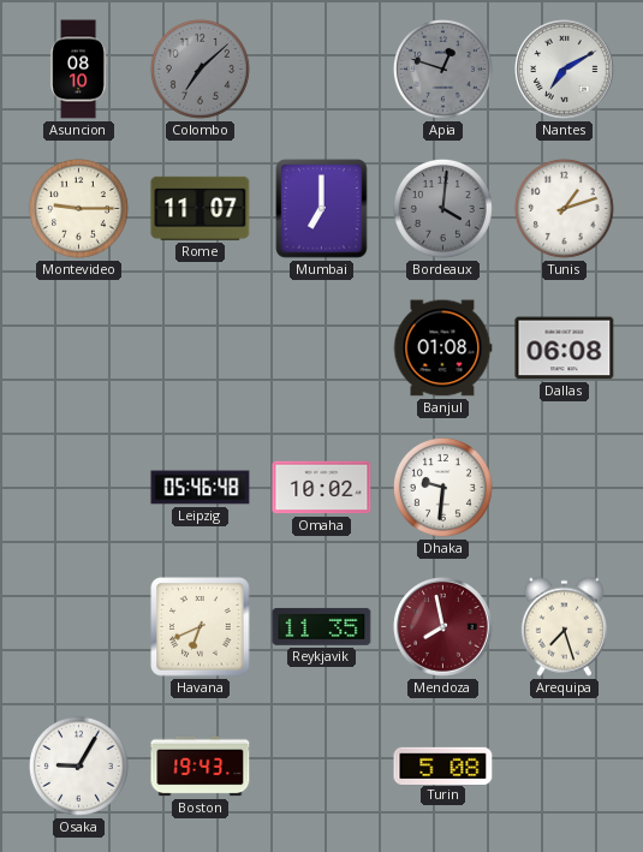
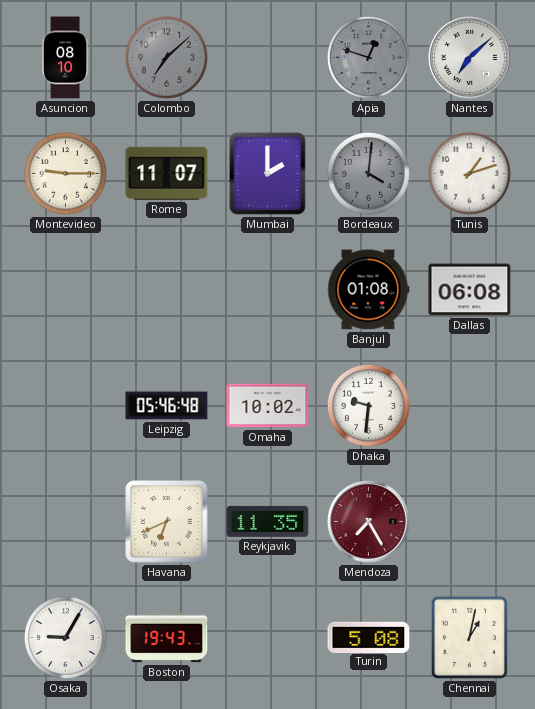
Nantes: 7:10 -> 7:08
Mumbai: 7:00 -> 2:00
Mendoza: 7:58 -> 7:25
Arequipa: 7:27 -> none
Chennai: none -> 1:02
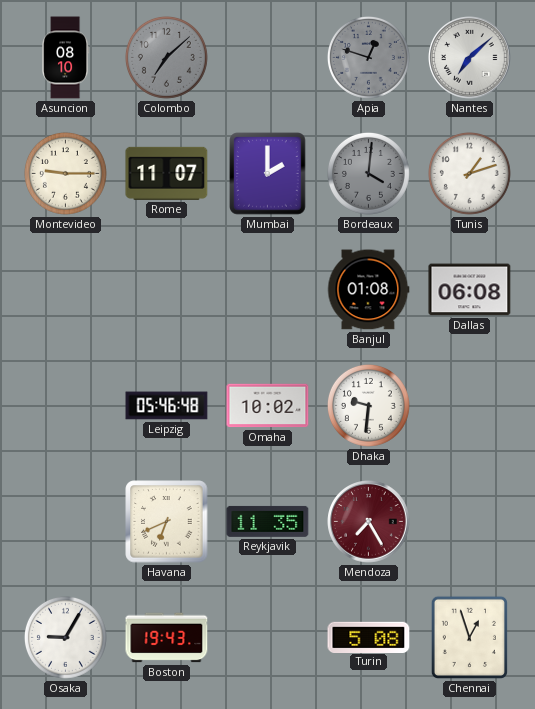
Chennai: 1:02 -> 12:57
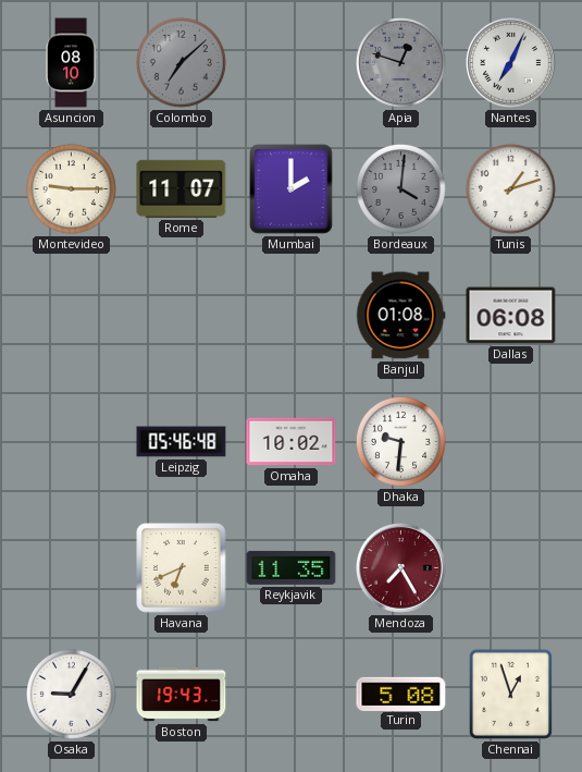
Nantes: 7:08 -> 7:04
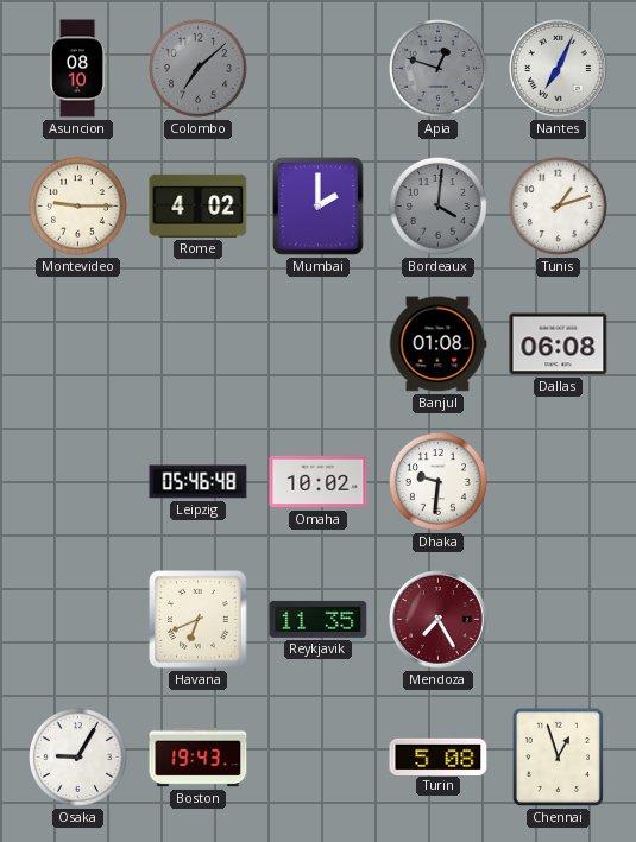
Rome: 11:07 -> 4:02
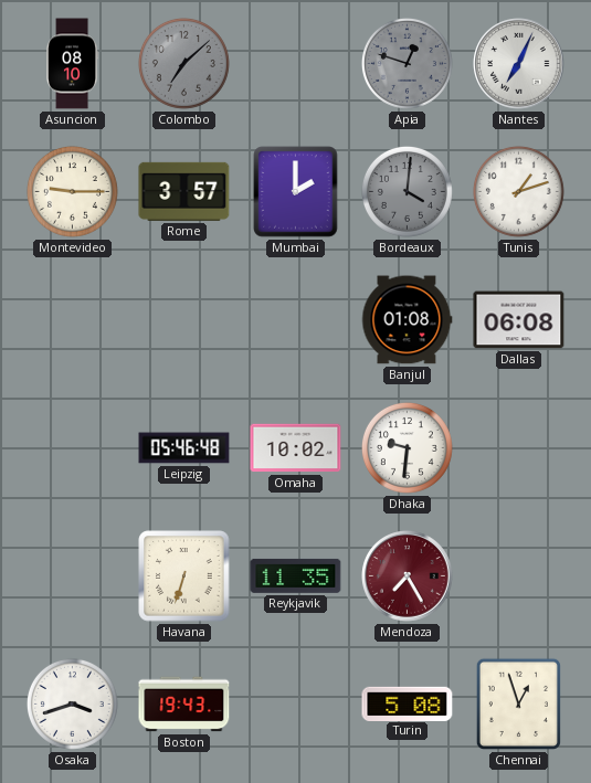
Rome: 4:02 -> 3:57
Havana: 6:41 -> 6:33
Osaka: 9:05 -> 3:42
